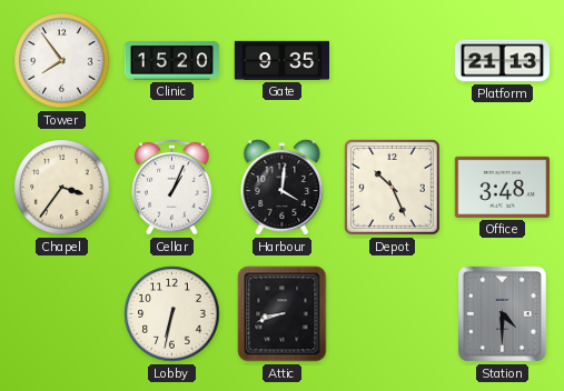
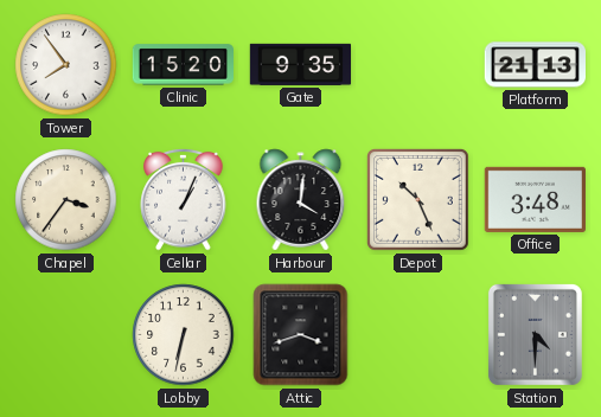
Attic: 8:42 -> 3:42
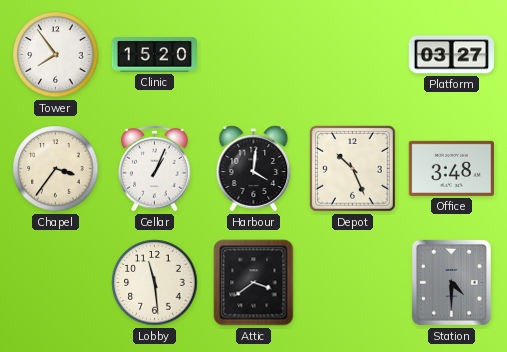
Gate: 9:35 -> none
Platform: 21:13 -> 03:27
Lobby: 6:32 -> 11:29
Attic: 3:42 -> 3:39
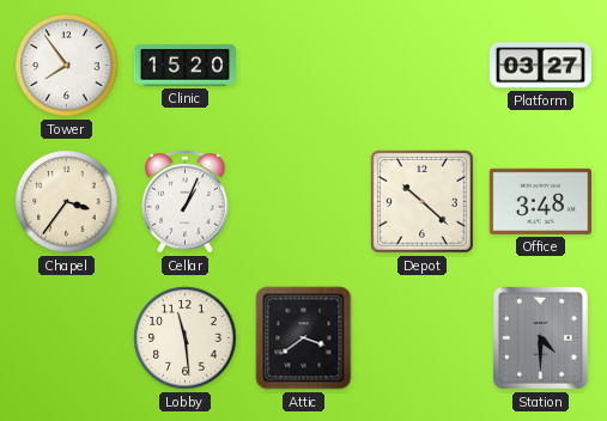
Harbour: 4:01 -> none
Depot: 10:26 -> 10:22
